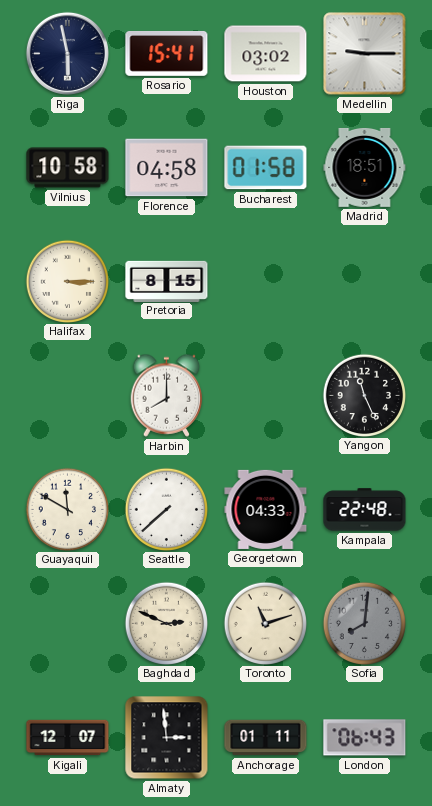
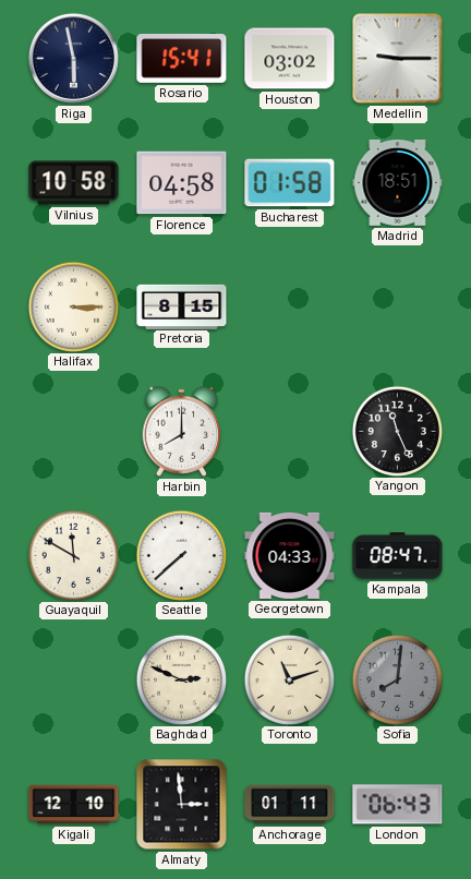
Kampala: 22:48 -> 08:47
Kigali: 12:07 -> 12:10
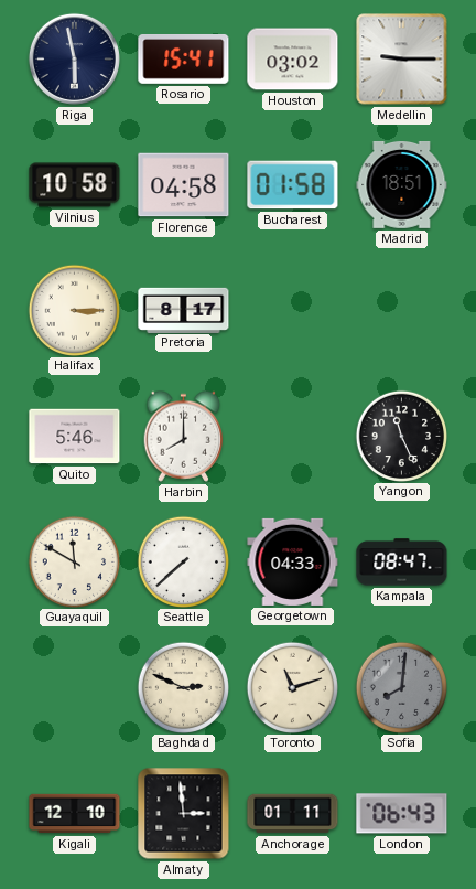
Pretoria: 8:15 -> 8:17
Quito: none -> 5:46
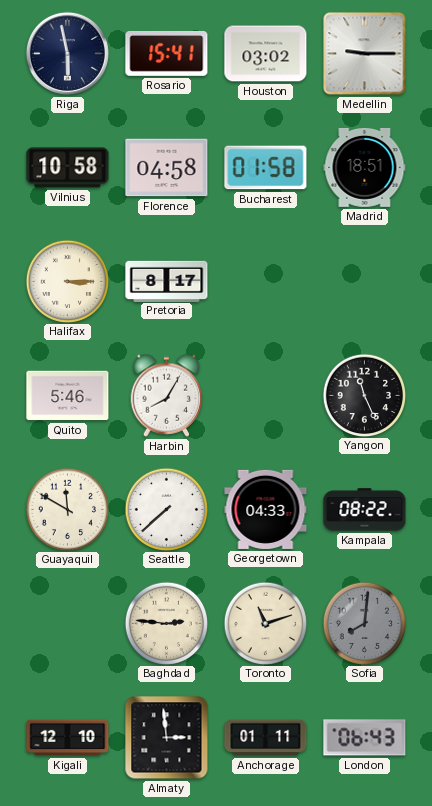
Harbin: 8:00 -> 8:05
Kampala: 08:47 -> 08:22
Baghdad: 2:49 -> 2:46
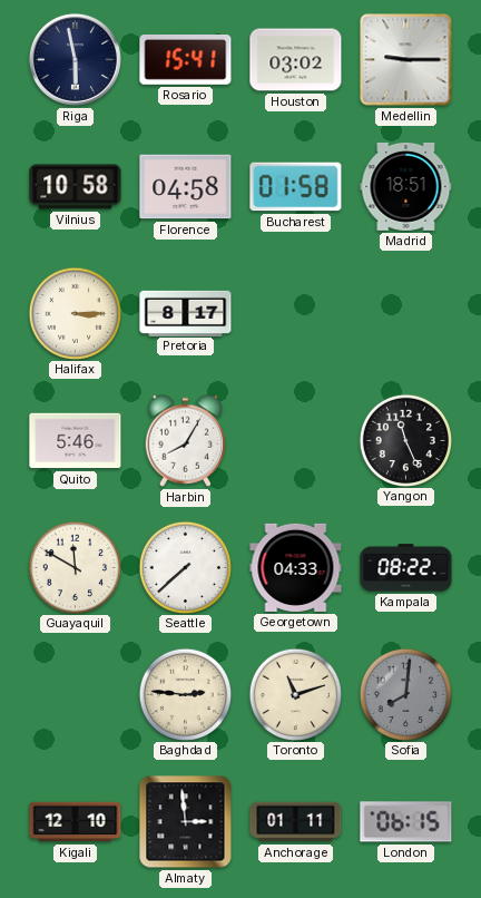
London: 06:43 -> 06:15
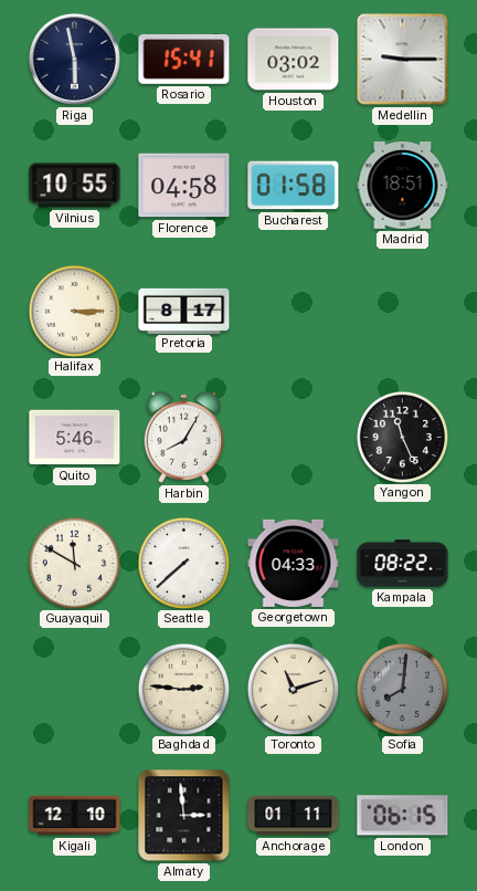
Vilnius: 10:58 -> 10:55
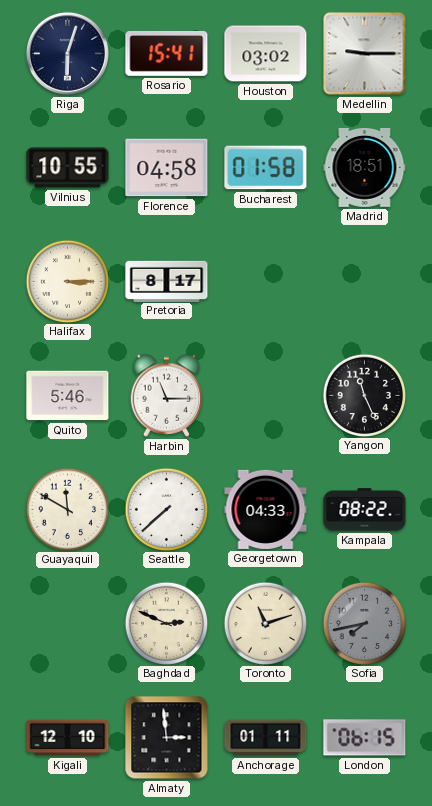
Riga: 5:58 -> 6:03
Harbin: 8:05 -> 11:15
Baghdad: 2:46 -> 2:49
Sofia: 8:01 -> 7:43
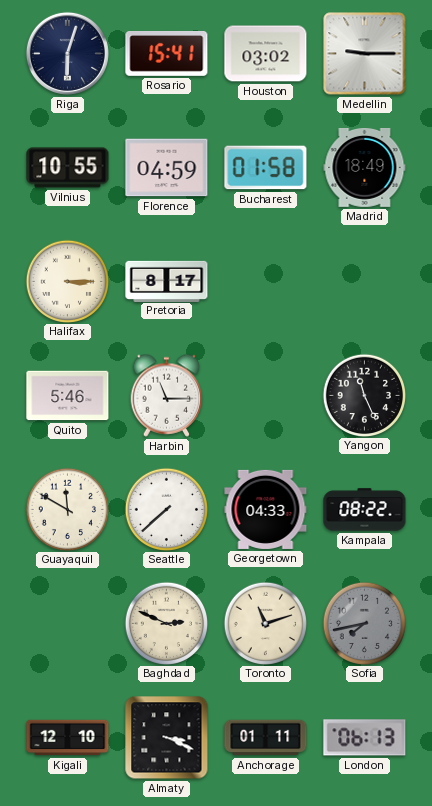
Florence: 04:58 -> 04:59
Madrid: 18:51 -> 18:49
Almaty: 2:59 -> 3:19
London: 06:15 -> 06:13
